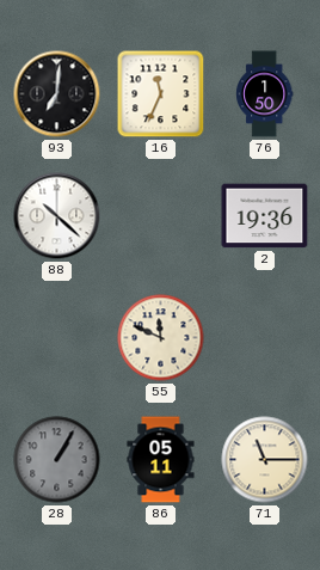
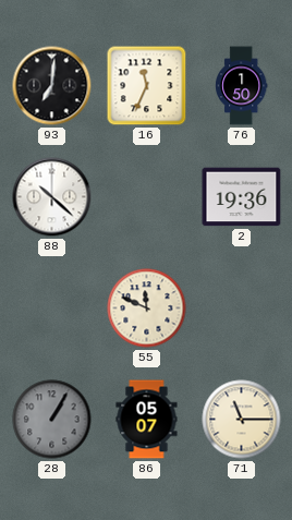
86: 05:11 -> 05:07
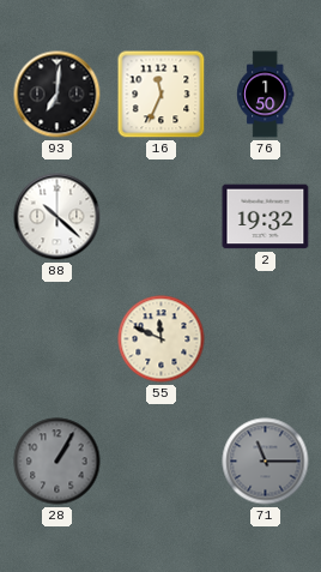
2: 19:36 -> 19:32
86: 05:07 -> none
71 dial: cream -> grey
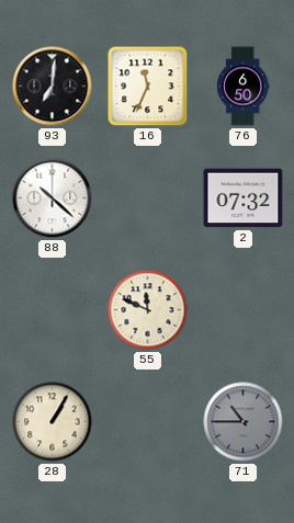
76: 1:50 -> 6:50
2: 19:32 -> 07:32
28 dial: grey -> cream
71: 11:15 -> 10:45
